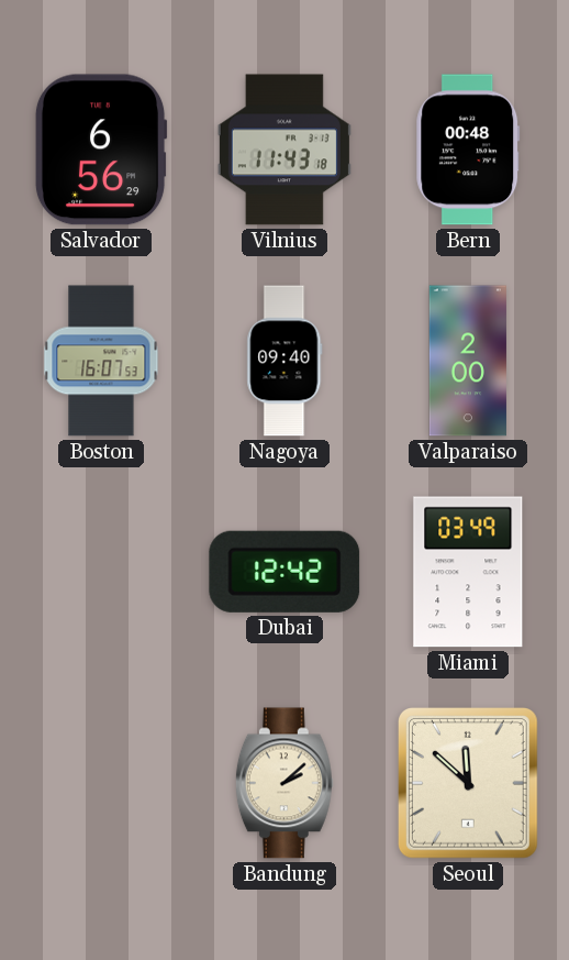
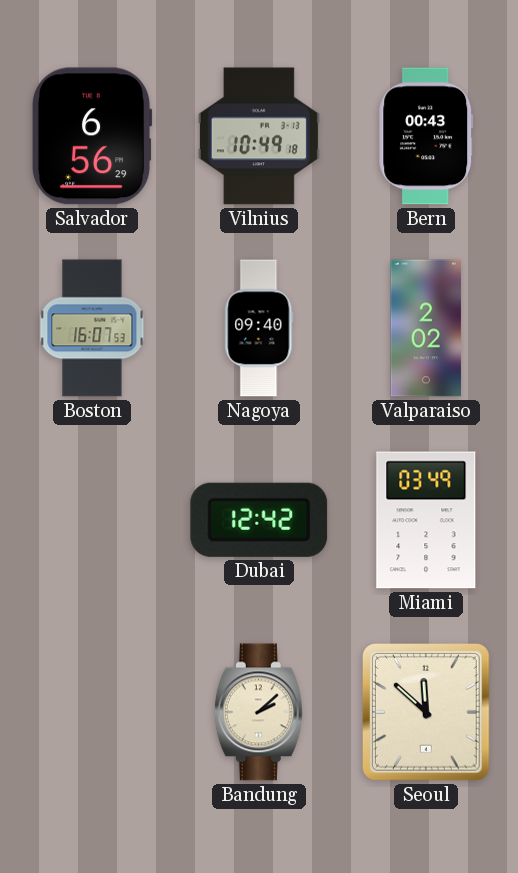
Vilnius: 11:43 -> 10:49
Bern: 00:48 -> 00:43
Valparaiso: 2:00 -> 2:02
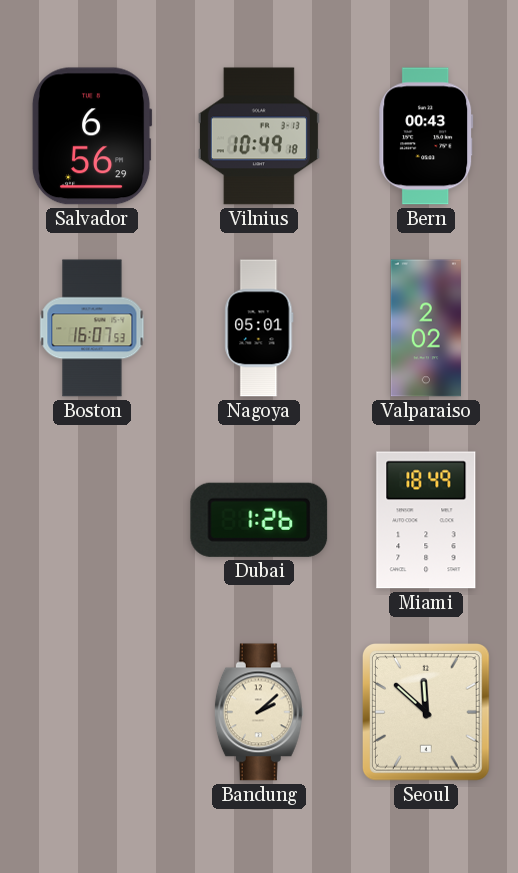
Nagoya: 09:40 -> 05:01
Dubai: 12:42 -> 1:26
Miami: 03:49 -> 18:49
